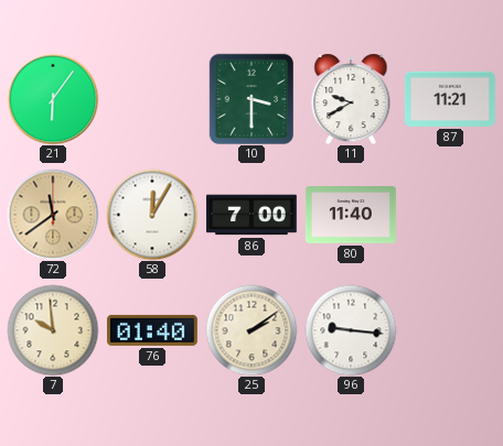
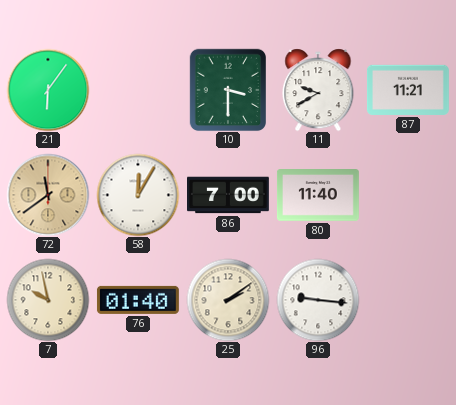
7: 9:59 -> 9:58
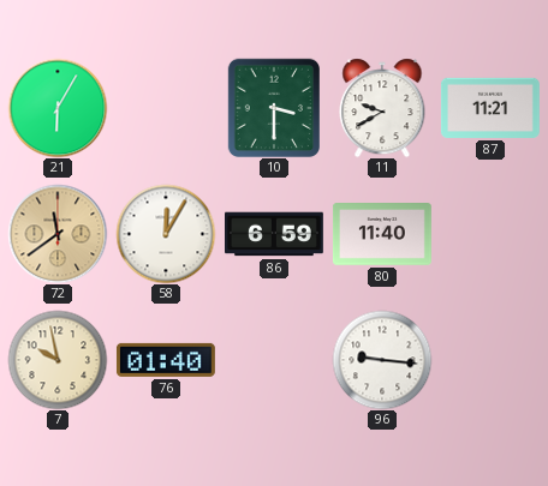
21: 6:06 -> 6:05
86: 7:00 -> 6:59
25: 2:09 -> none
